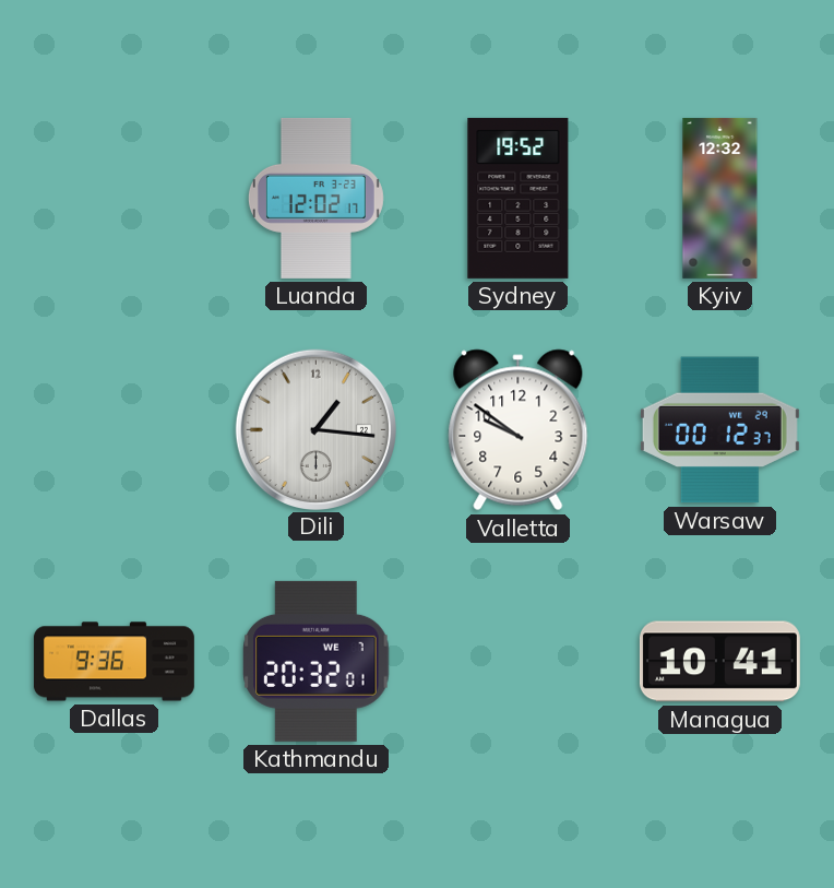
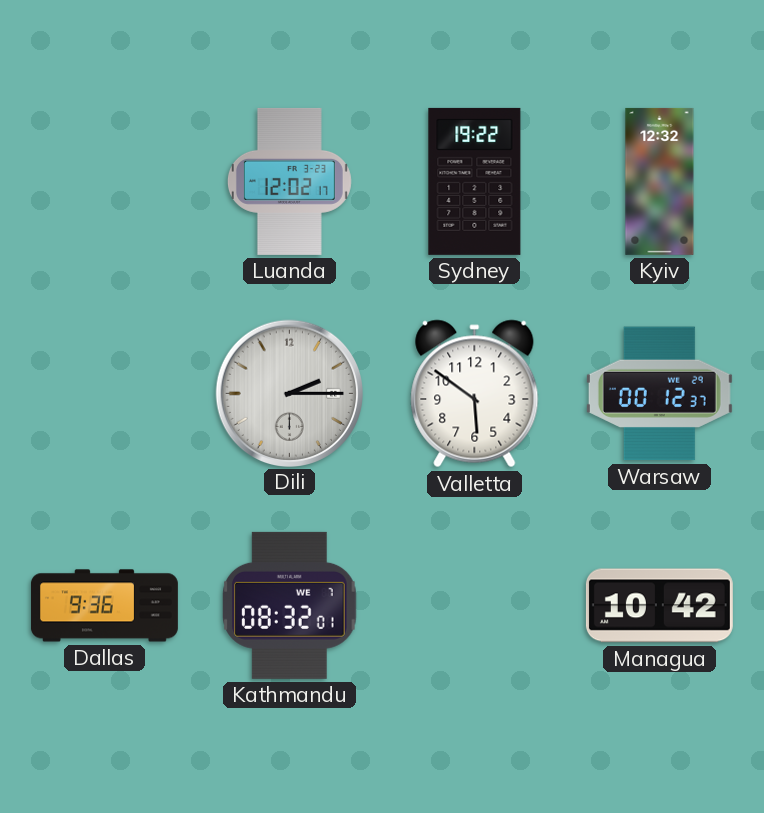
Sydney: 19:52 -> 19:22
Dili: 1:16 -> 2:15
Valletta: 9:51 -> 5:51
Kathmandu: 20:32 -> 08:32
Managua: 10:41 -> 10:42
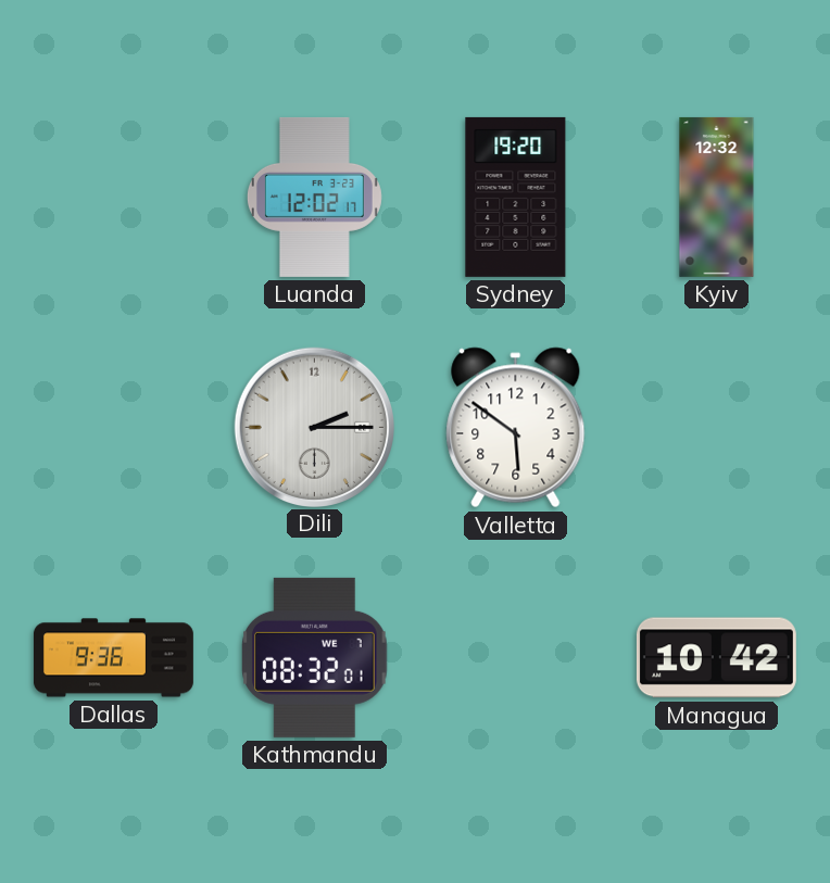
Sydney: 19:22 -> 19:20
Warsaw: 00:12 -> none
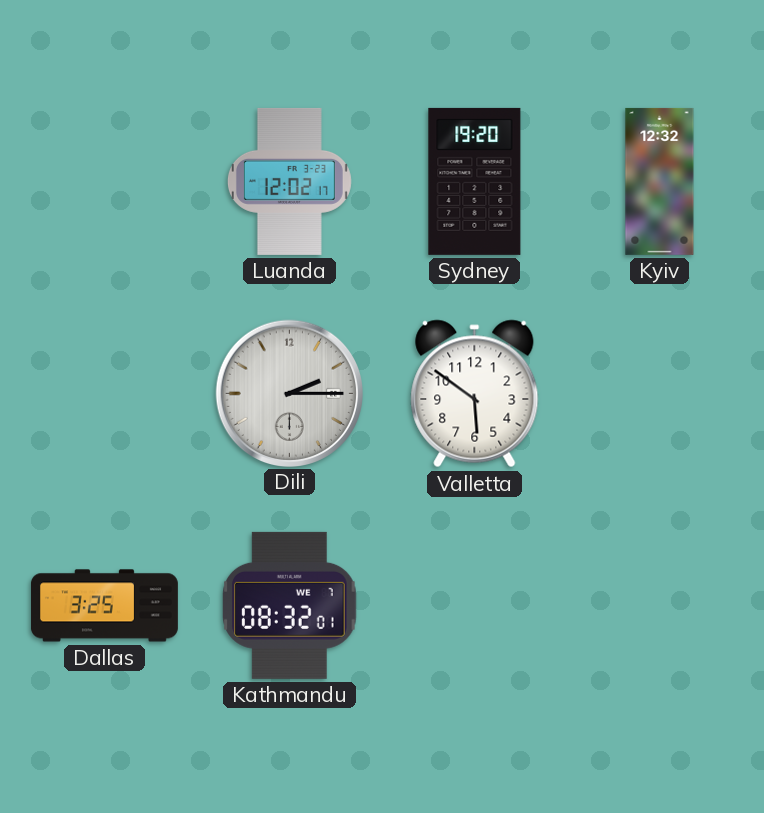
Dallas: 9:36 -> 3:25
Managua: 10:42 -> none
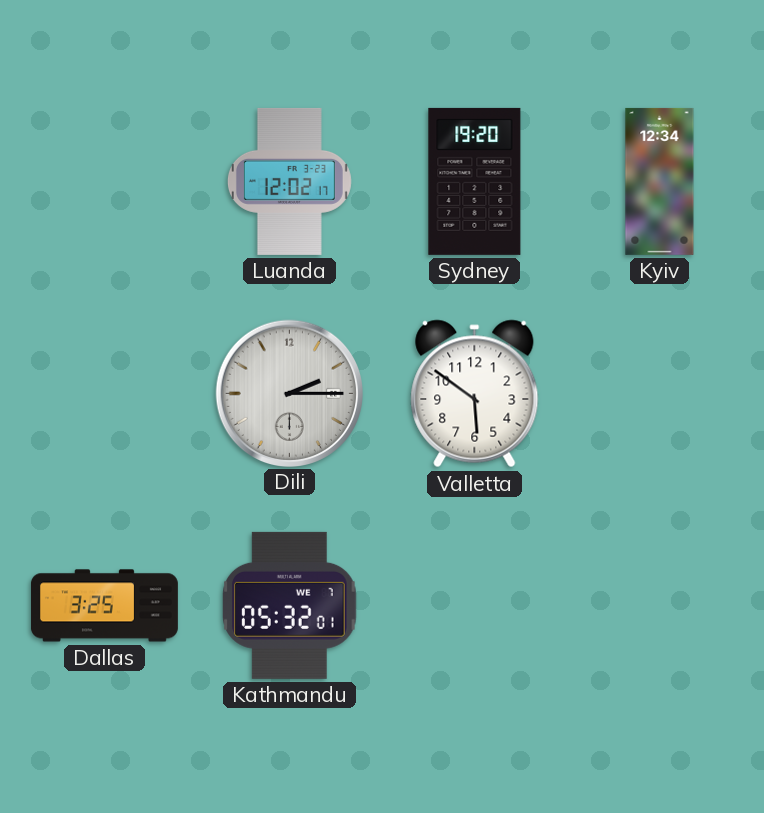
Kyiv: 12:32 -> 12:34
Kathmandu: 08:32 -> 05:32
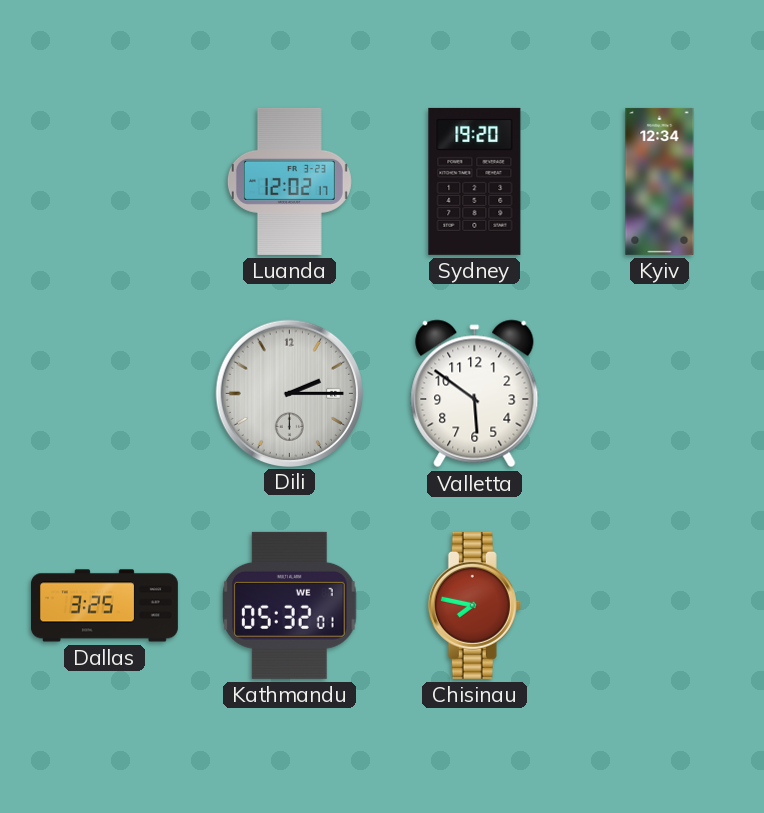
Chisinau: none -> 7:47
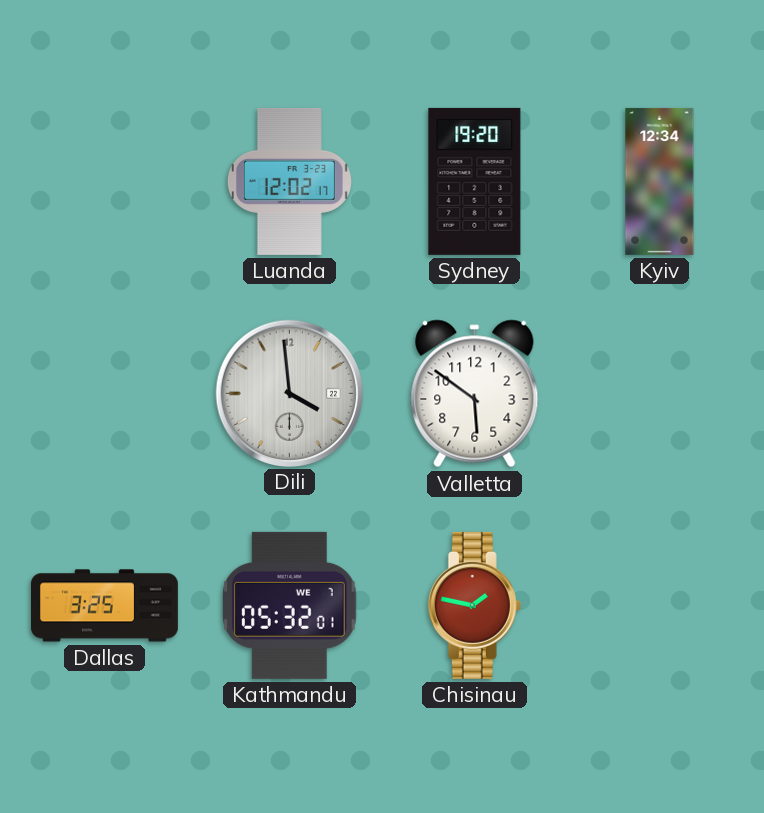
Dili: 2:15 -> 3:59
Chisinau: 7:47 -> 1:47
